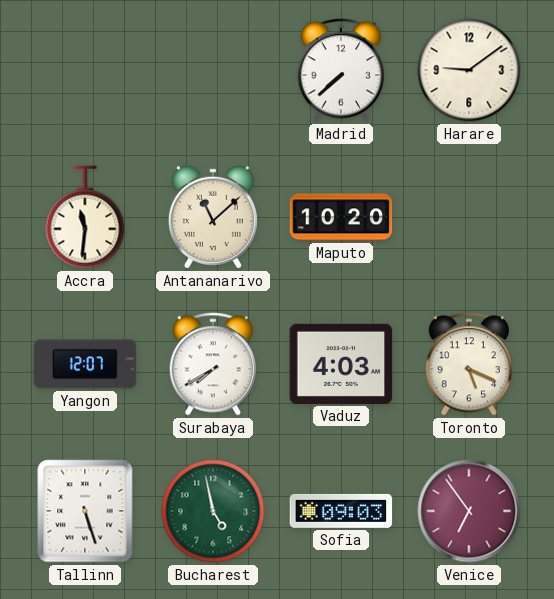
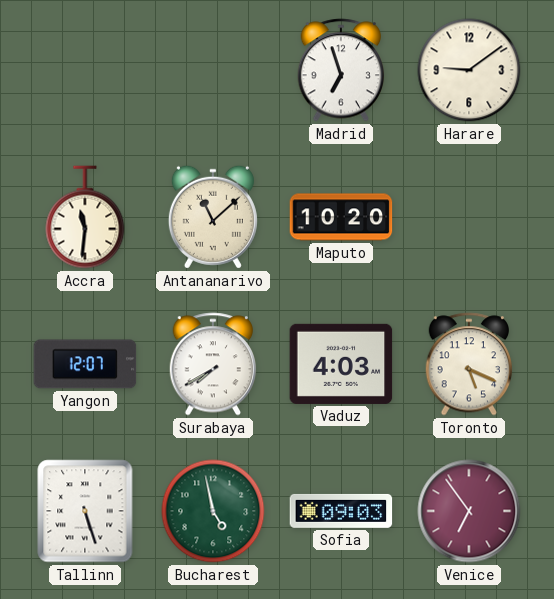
Madrid: 7:38 -> 6:57
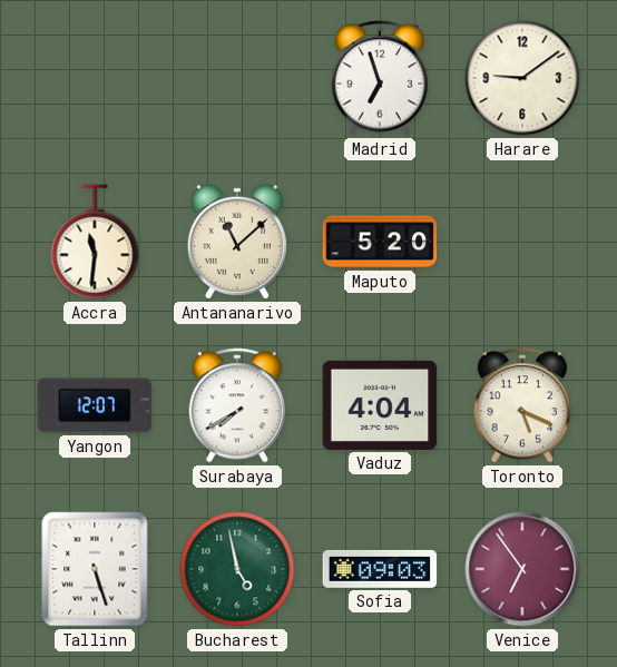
Maputo: 10:20 -> 5:20
Vaduz: 4:03 -> 4:04
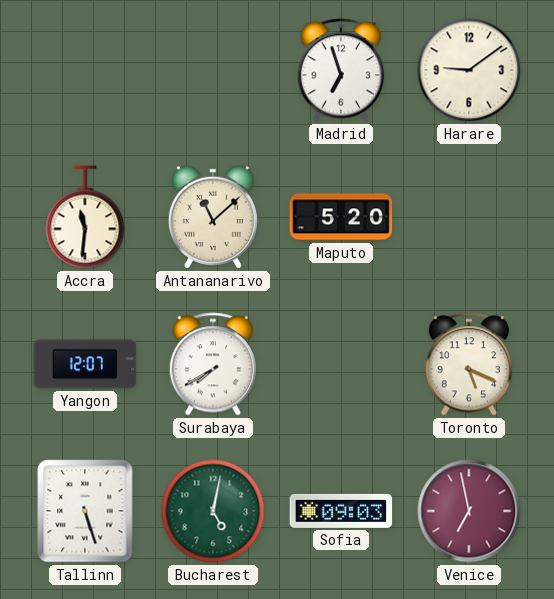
Vaduz: 4:04 -> none
Bucharest: 4:58 -> 5:02
Venice: 6:54 -> 6:58
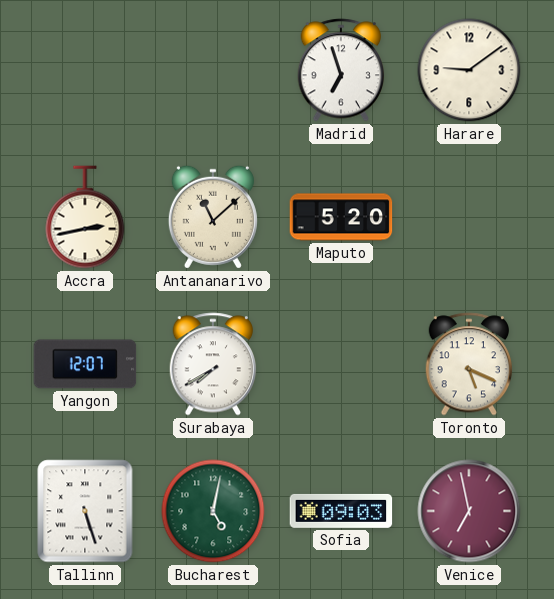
Accra: 11:31 -> 2:43
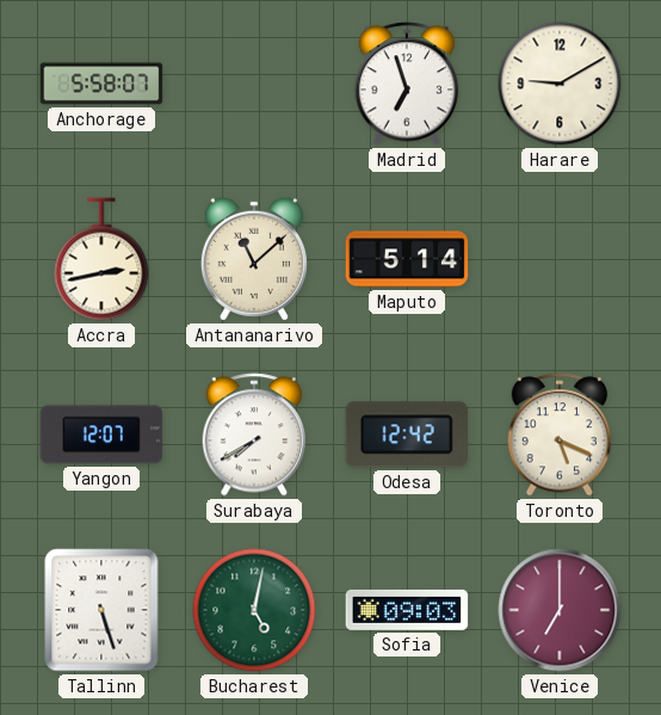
Anchorage: none -> 5:58
Harare: 9:09 -> 9:10
Maputo: 5:20 -> 5:14
Odesa: none -> 12:42
Venice: 6:58 -> 7:00
